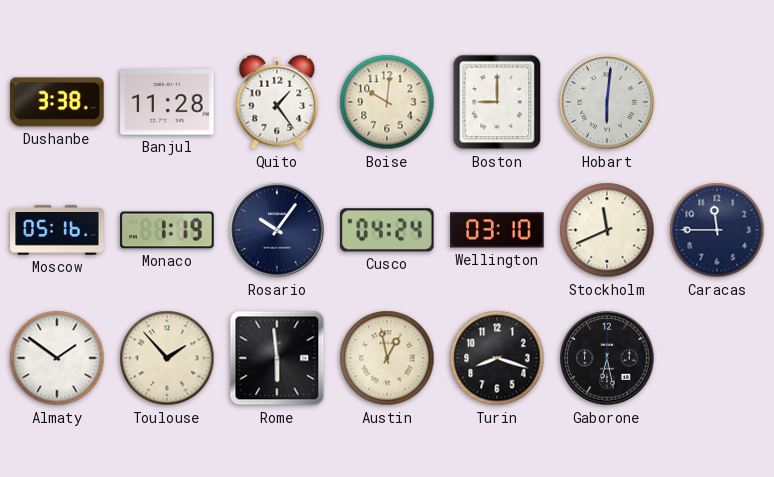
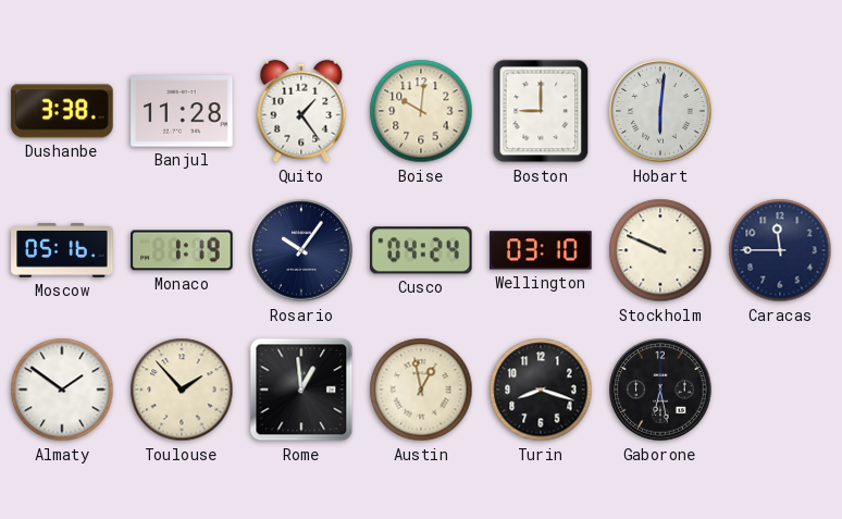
Stockholm: 11:41 -> 9:49
Rome: 5:59 -> 12:59
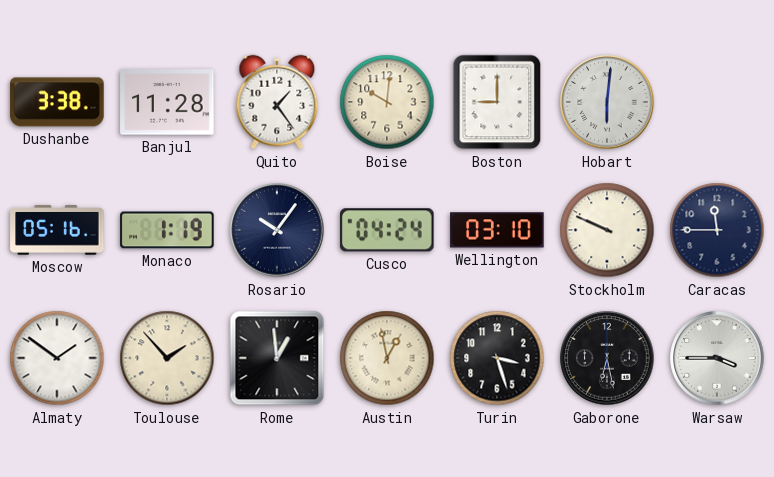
Turin: 8:18 -> 3:27
Warsaw: none -> 3:45
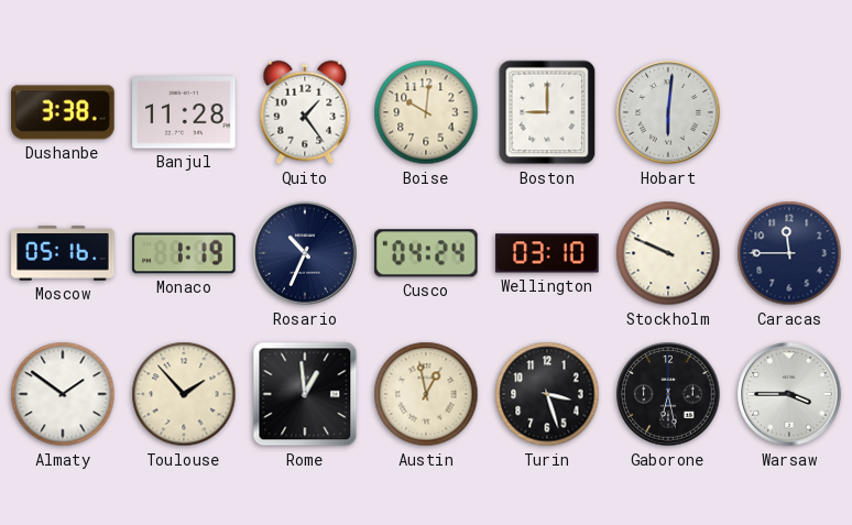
Rosario: 10:06 -> 10:34
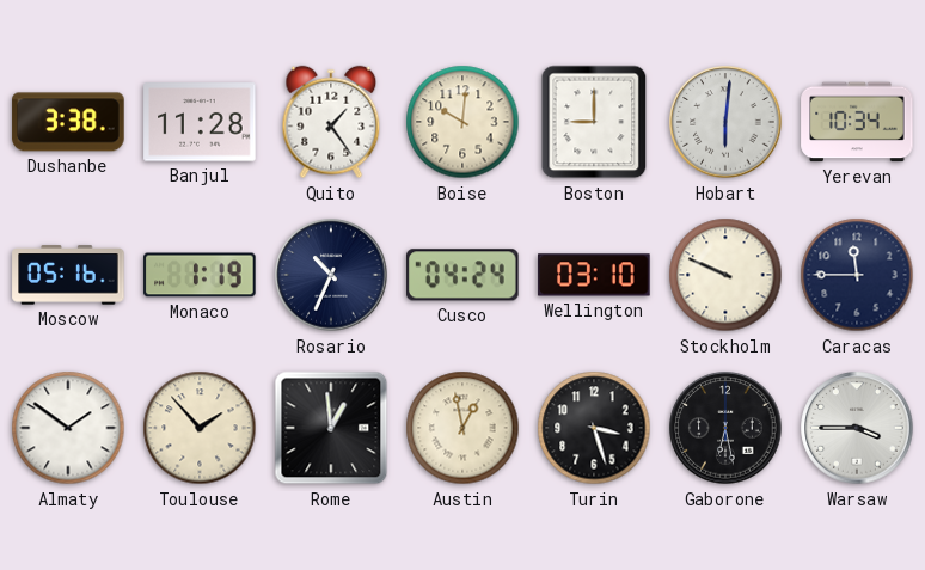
Yerevan: none -> 10:34
